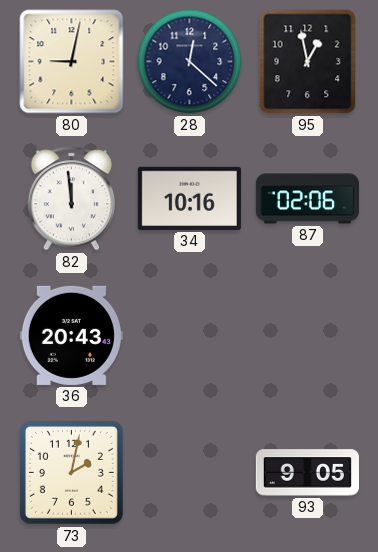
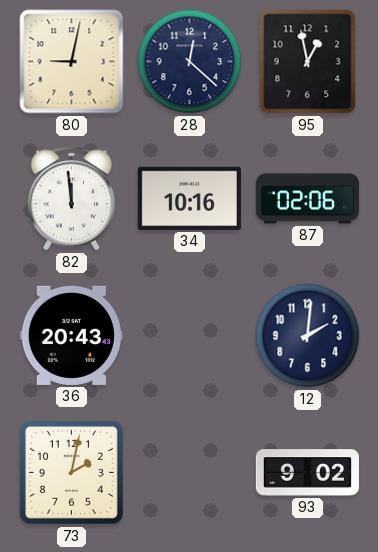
12: none -> 2:01
93: 9:05 -> 9:02
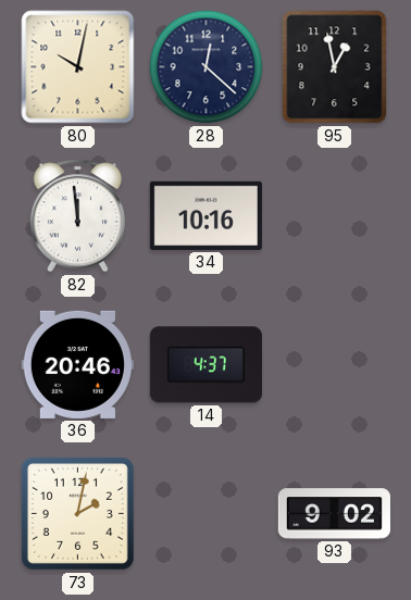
80: 9:02 -> 10:02
87: 02:06 -> none
36: 20:43 -> 20:46
14: none -> 4:37
12: 2:01 -> none
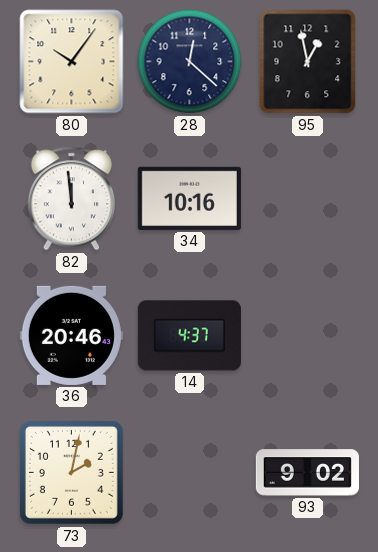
80: 10:02 -> 10:06
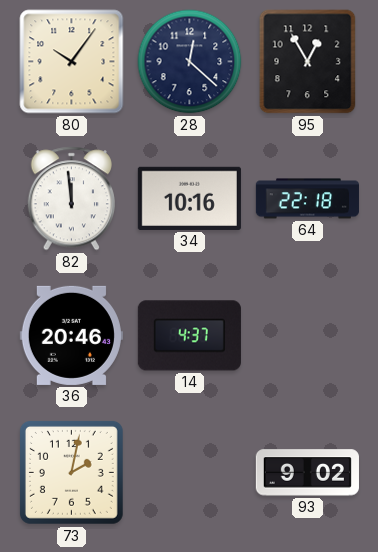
95: 12:58 -> 12:55
64: none -> 22:18
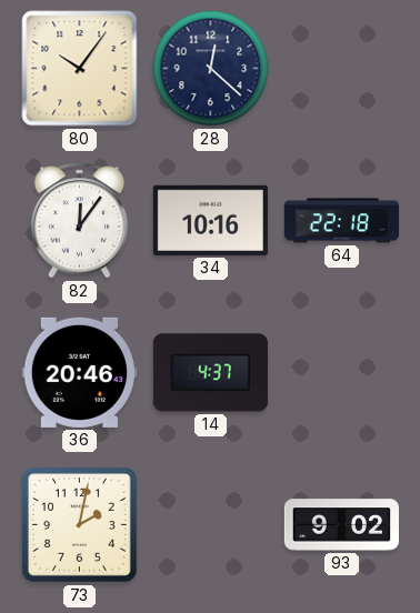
95: 12:55 -> none
82: 11:59 -> 12:06
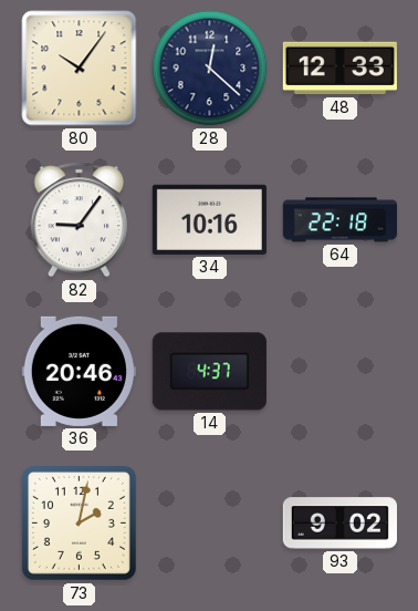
48: none -> 12:33
82: 12:06 -> 9:06
